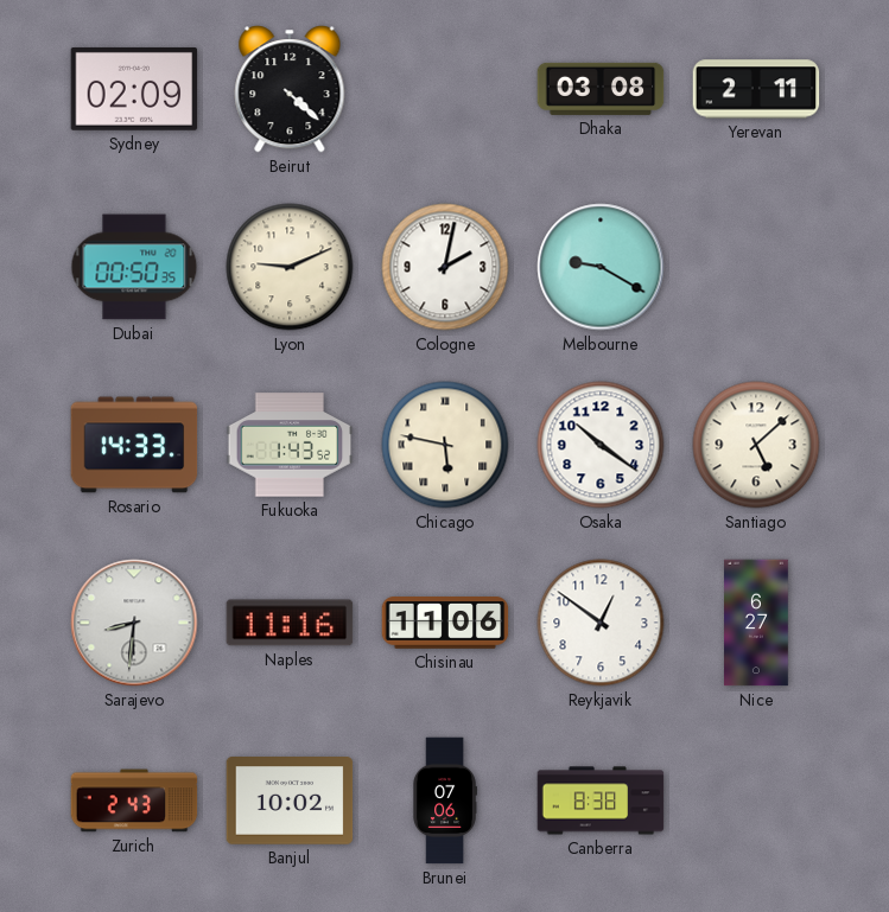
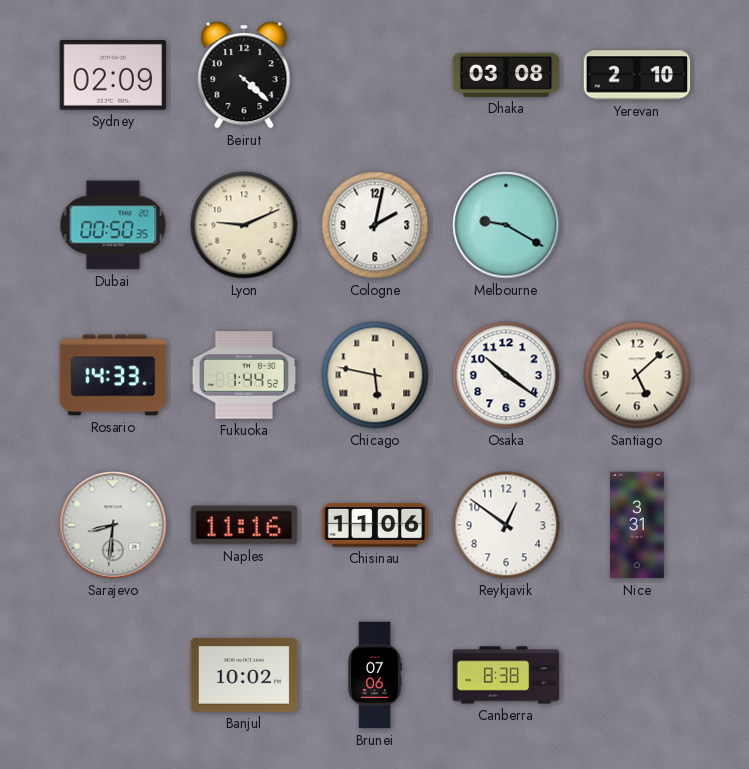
Yerevan: 2:11 -> 2:10
Fukuoka: 1:43 -> 1:44
Nice: 6:27 -> 3:31
Zurich: 2:43 -> none
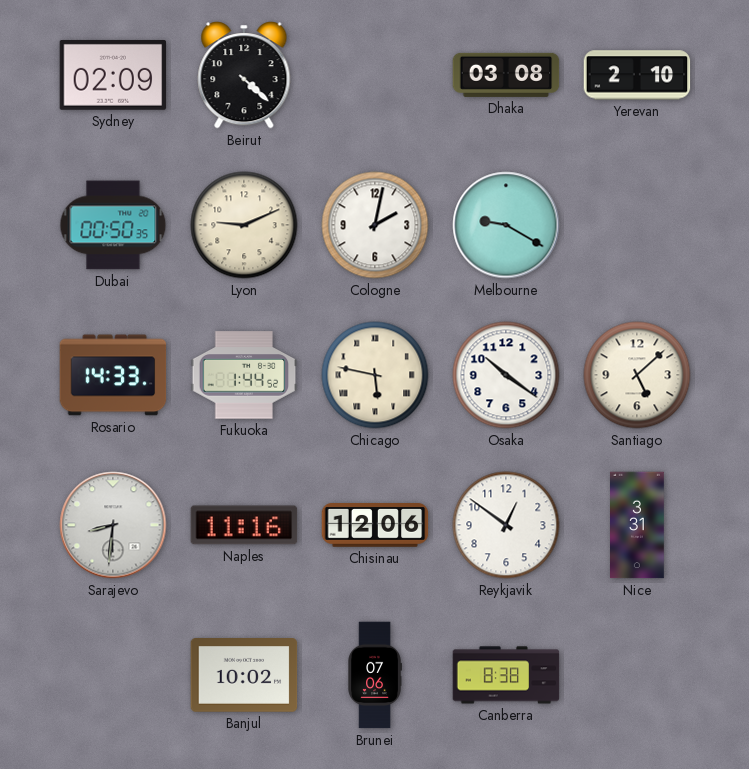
Chisinau: 11:06 -> 12:06
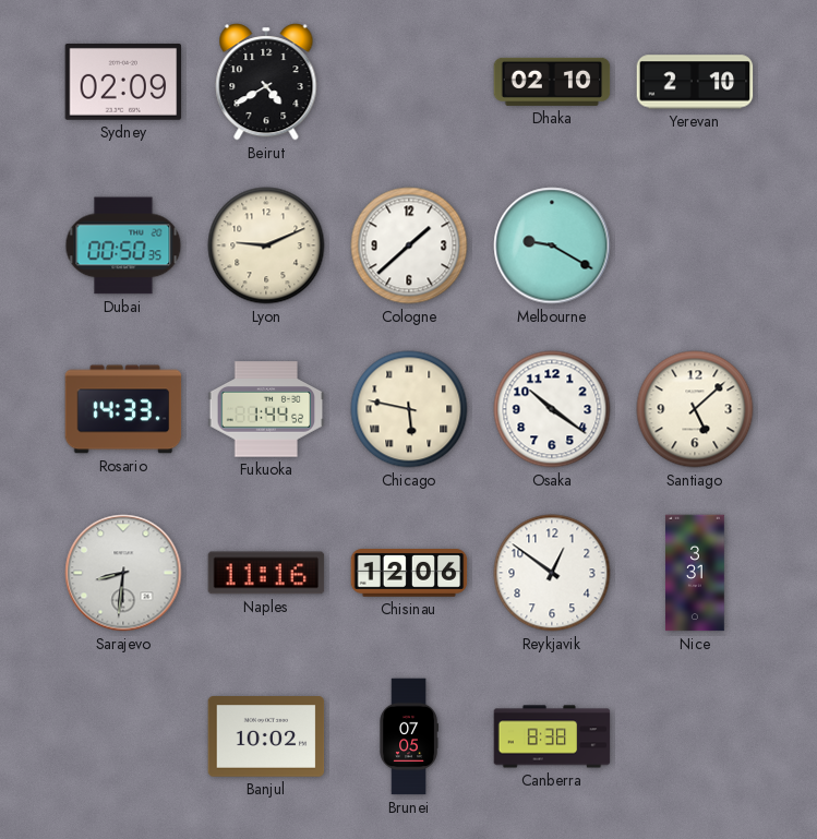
Beirut: 4:22 -> 4:40
Dhaka: 03:08 -> 02:10
Cologne: 2:02 -> 1:38
Brunei: 07:06 -> 07:05
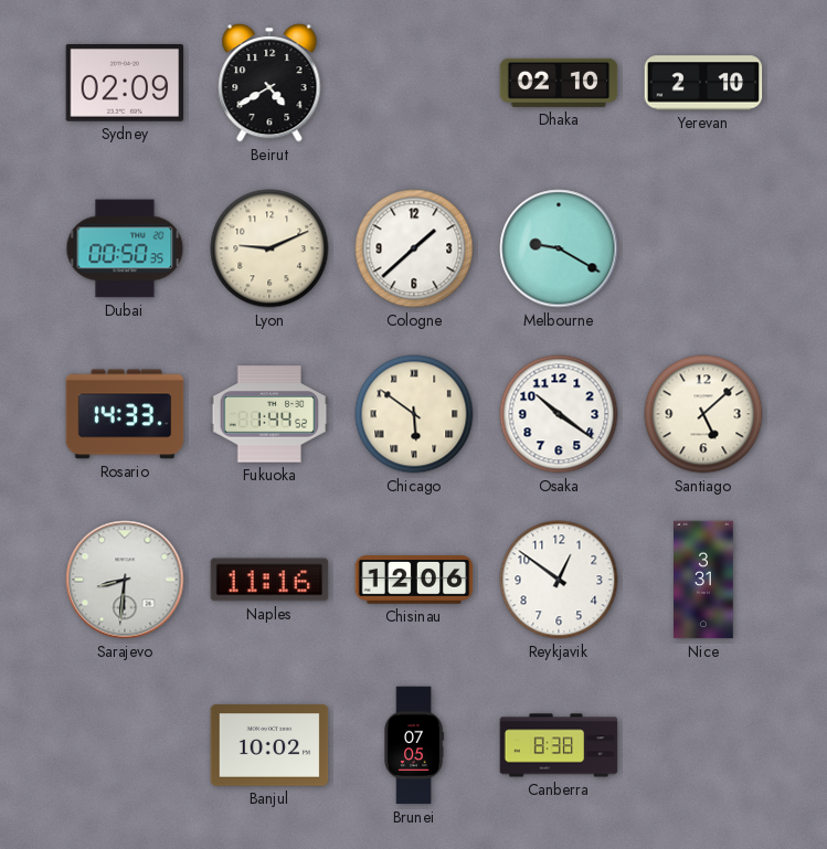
Chicago: 5:47 -> 5:51
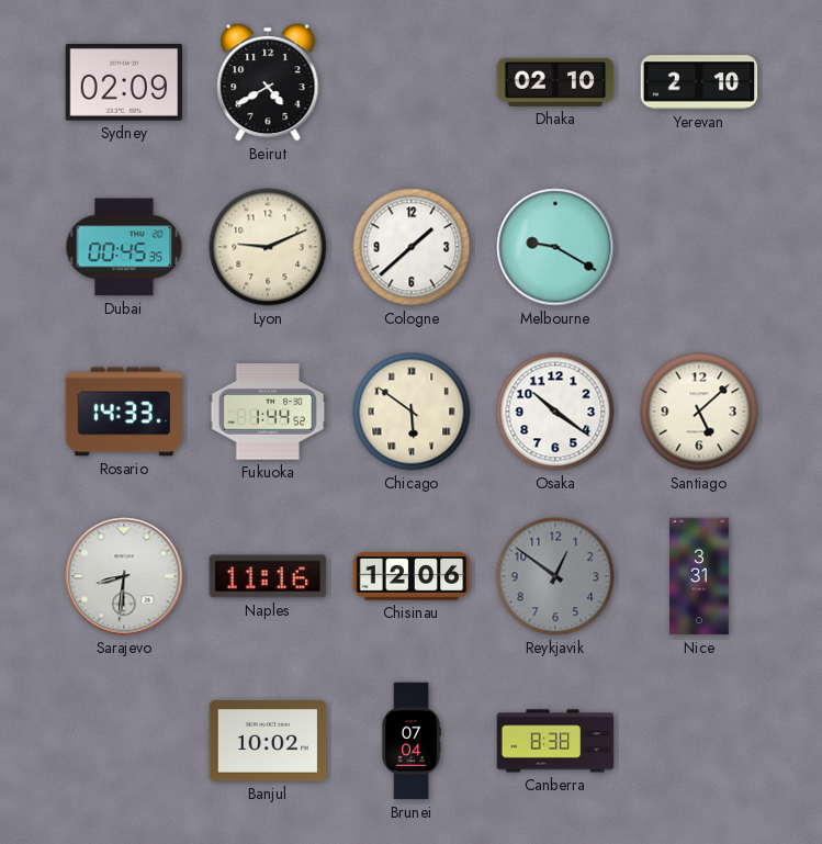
Dubai: 00:50 -> 00:45
Reykjavik dial: white -> grey
Brunei: 07:05 -> 07:04
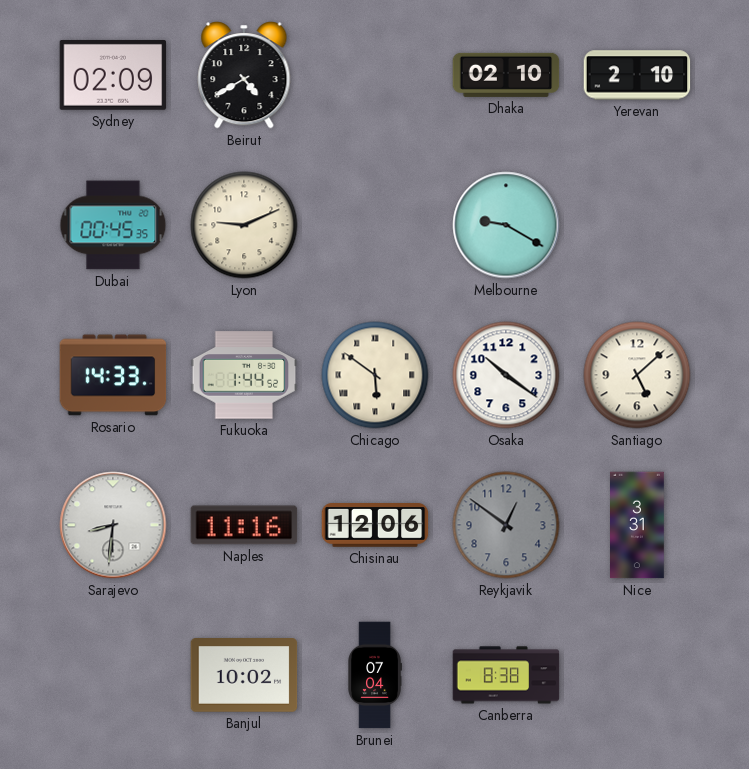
Cologne: 1:38 -> none
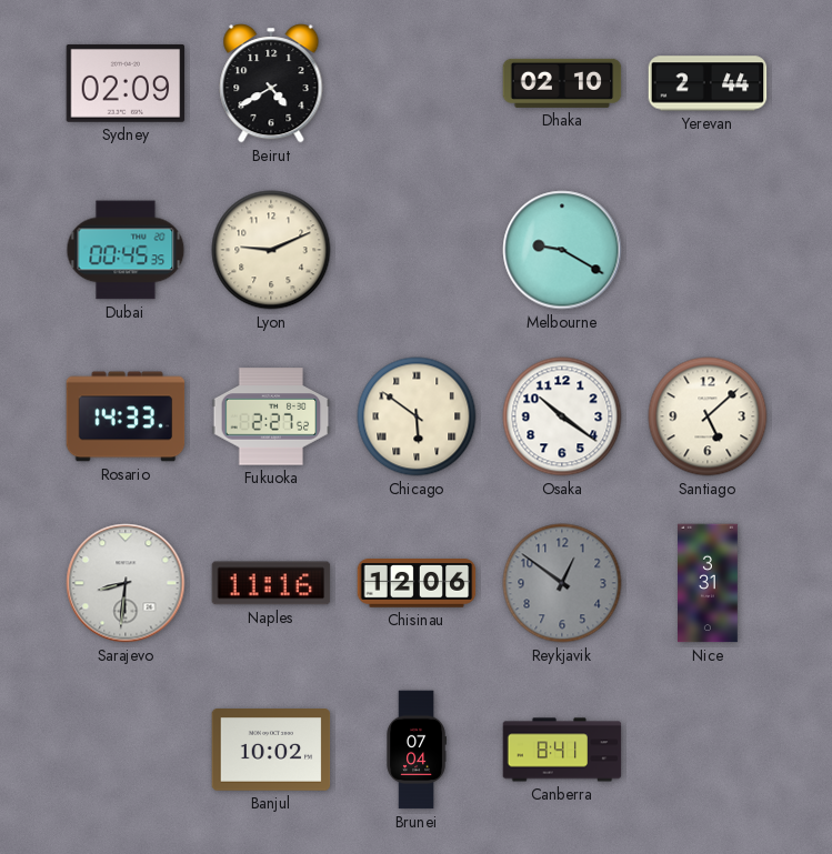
Yerevan: 2:10 -> 2:44
Fukuoka: 1:44 -> 2:27
Canberra: 8:38 -> 8:41
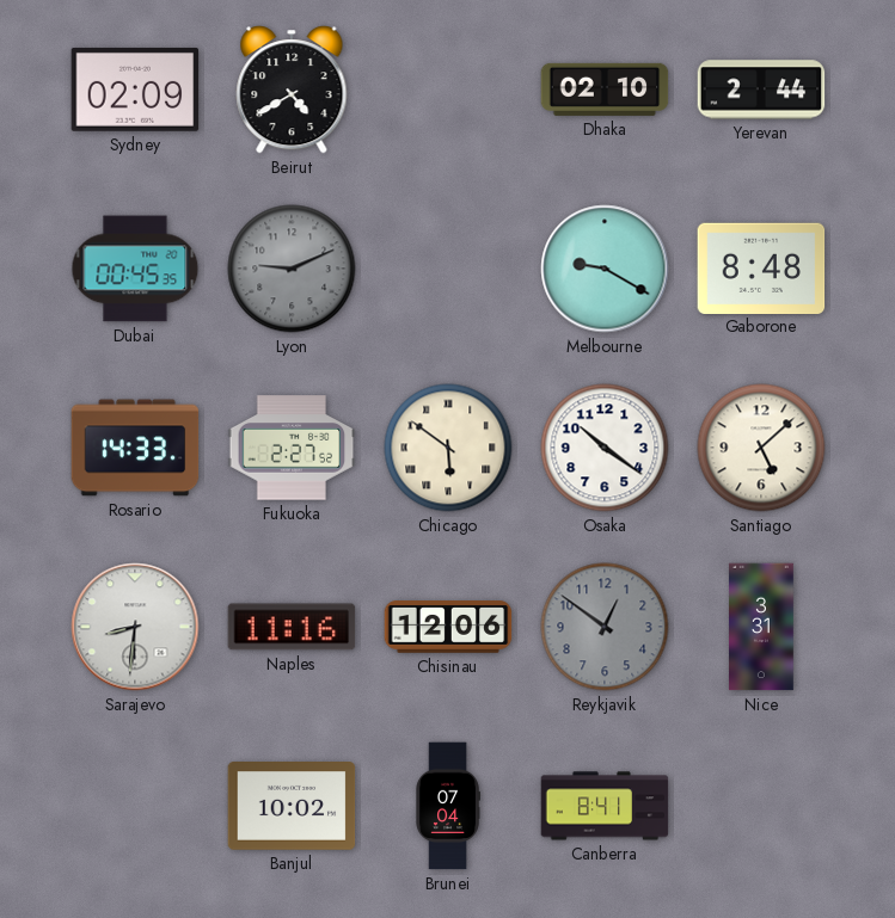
Lyon dial: cream -> grey
Gaborone: none -> 8:48
